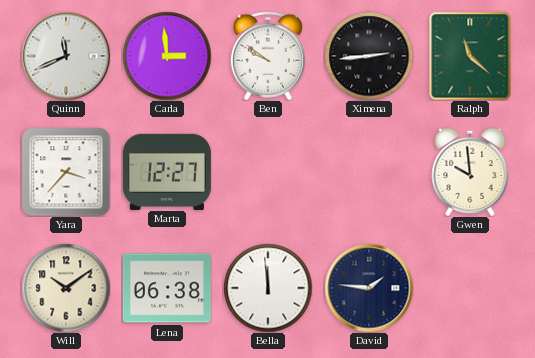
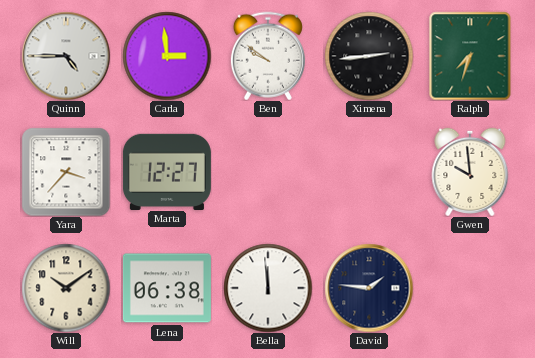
Quinn: 11:41 -> 4:45
Ralph: 11:22 -> 7:33
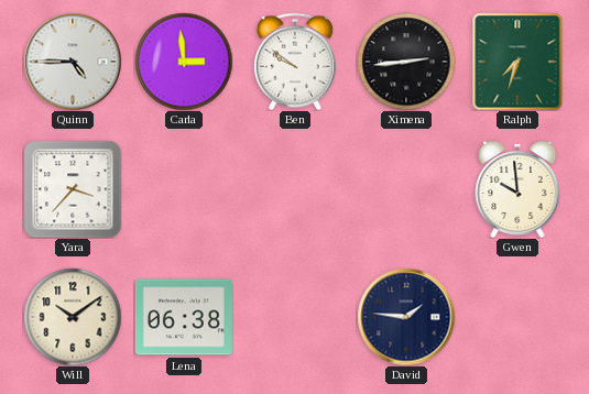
Marta: 12:27 -> none
Bella: 11:59 -> none
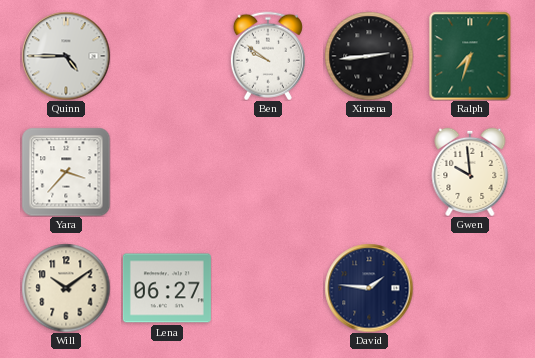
Carla: 2:59 -> none
Lena: 06:38 -> 06:27
